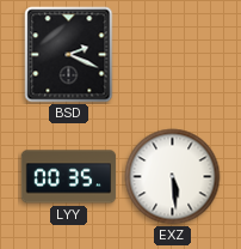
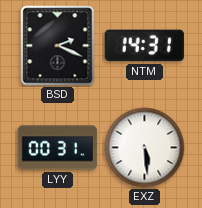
NTM: none -> 14:31
LYY: 00:35 -> 00:31
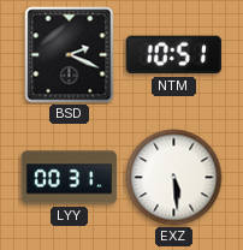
NTM: 14:31 -> 10:51
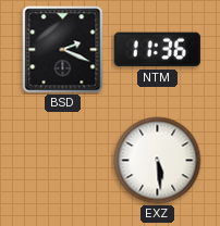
NTM: 10:51 -> 11:36
LYY: 00:31 -> none
